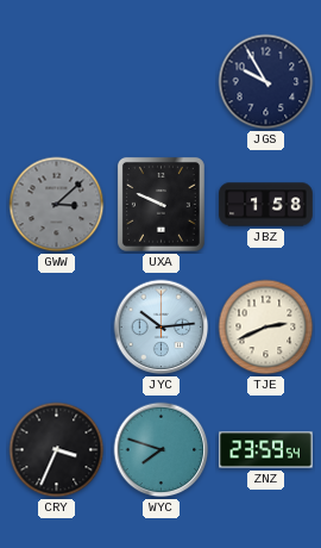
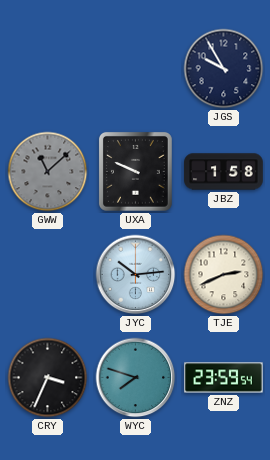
GWW: 3:08 -> 11:08
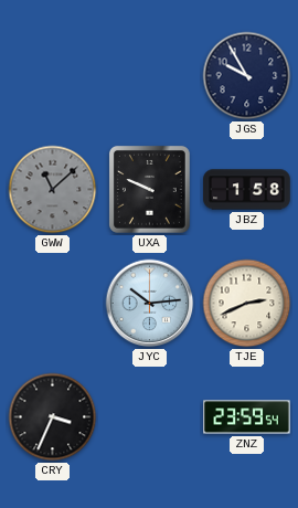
WYC: 7:48 -> none
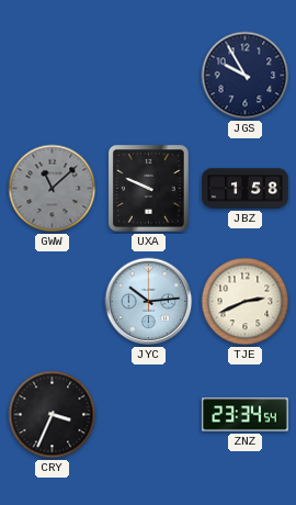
ZNZ: 23:59 -> 23:34
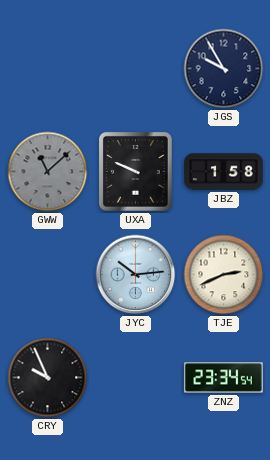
CRY: 3:34 -> 9:56
